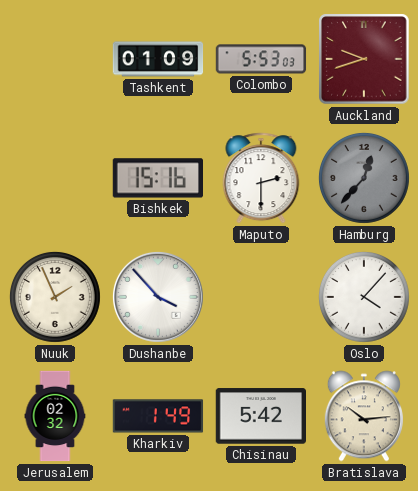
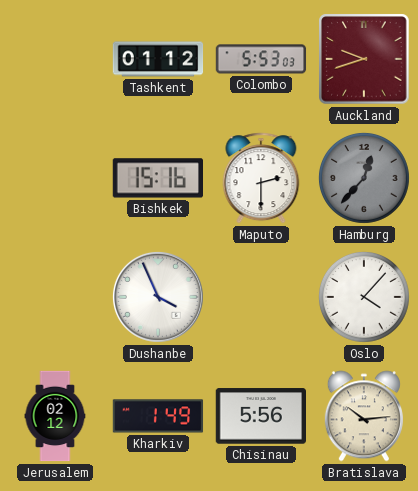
Tashkent: 01:09 -> 01:12
Nuuk: 1:56 -> none
Dushanbe: 3:53 -> 3:56
Jerusalem: 02:32 -> 02:12
Chisinau: 5:42 -> 5:56
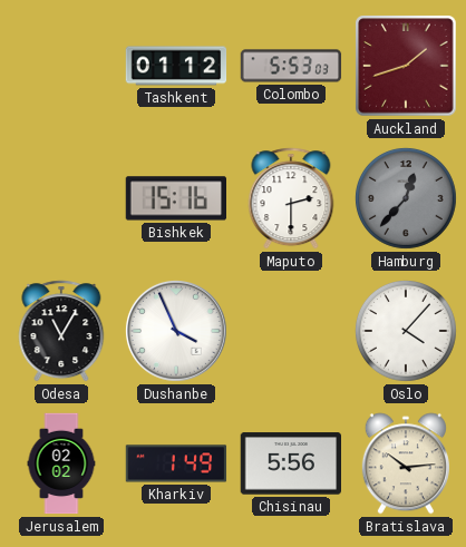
Auckland: 9:42 -> 1:42
Odesa: none -> 11:05
Jerusalem: 02:12 -> 02:02
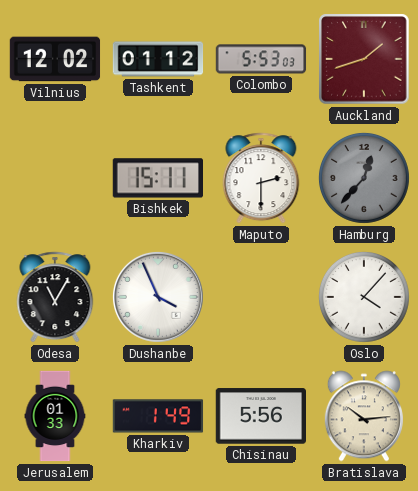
Vilnius: none -> 12:02
Bishkek: 15:16 -> 15:11
Jerusalem: 02:02 -> 01:33
